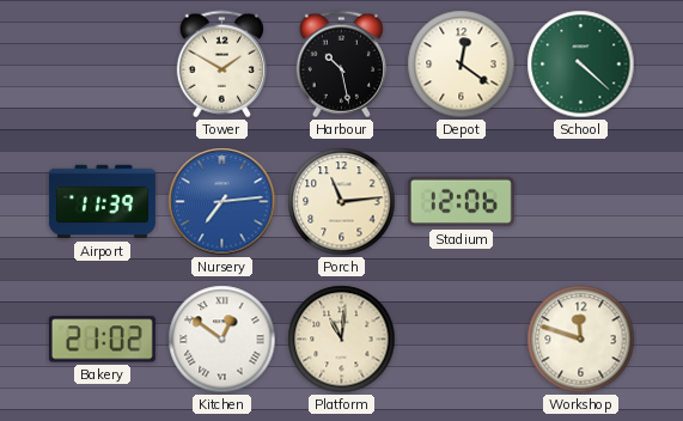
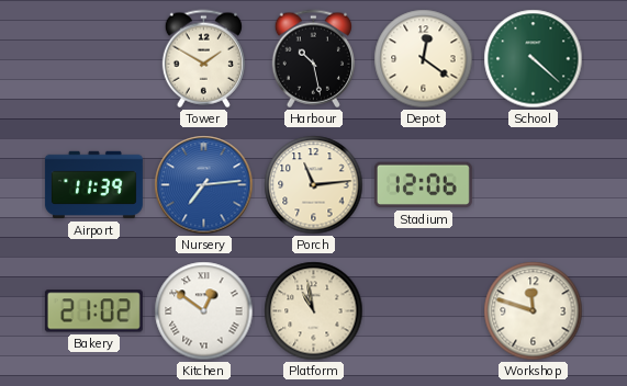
Platform: 11:01 -> 10:58
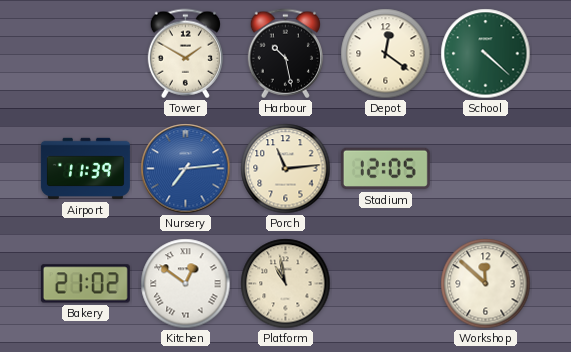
Stadium: 12:06 -> 12:05
Workshop: 11:48 -> 11:52
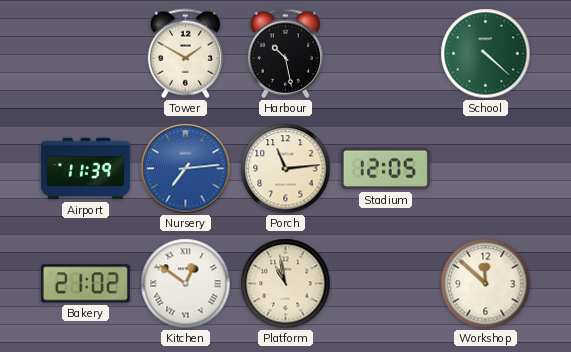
Depot: 12:21 -> none
